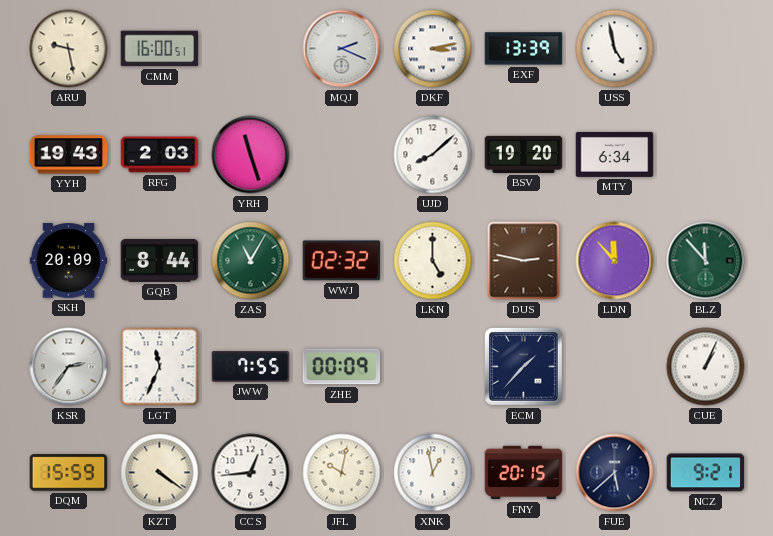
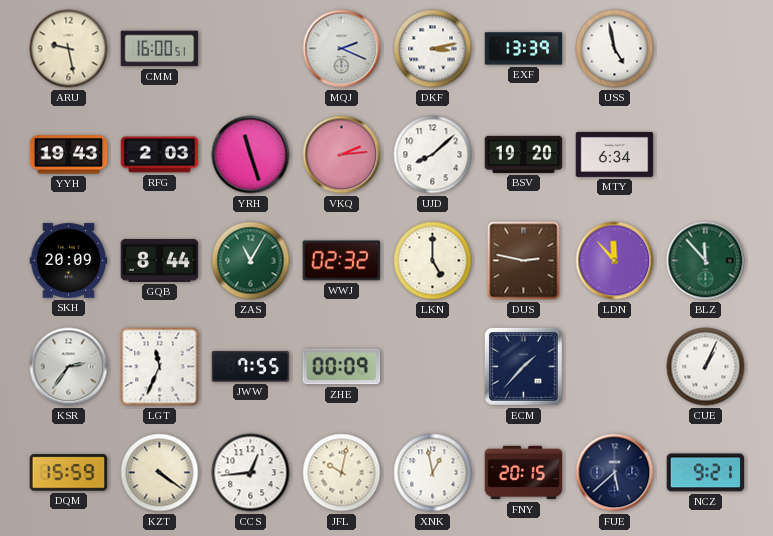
VKQ: none -> 2:14
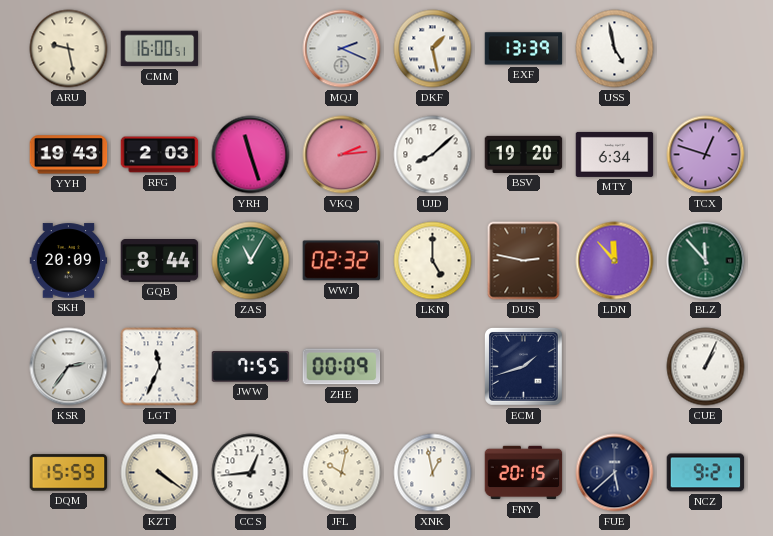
DKF: 3:13 -> 1:28
TCX: none -> 12:48
ECM: 1:37 -> 1:42
